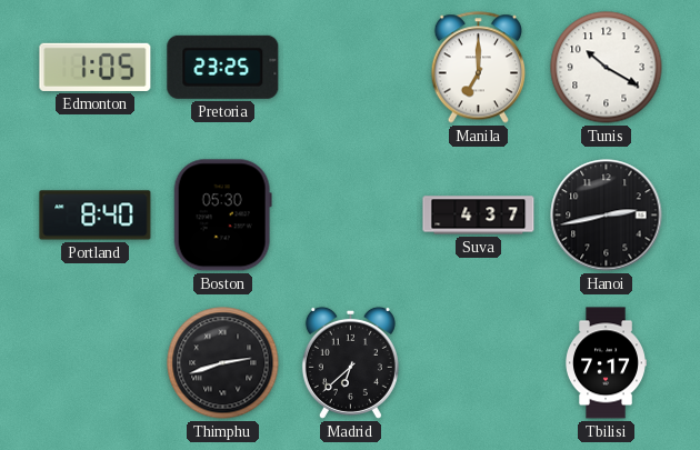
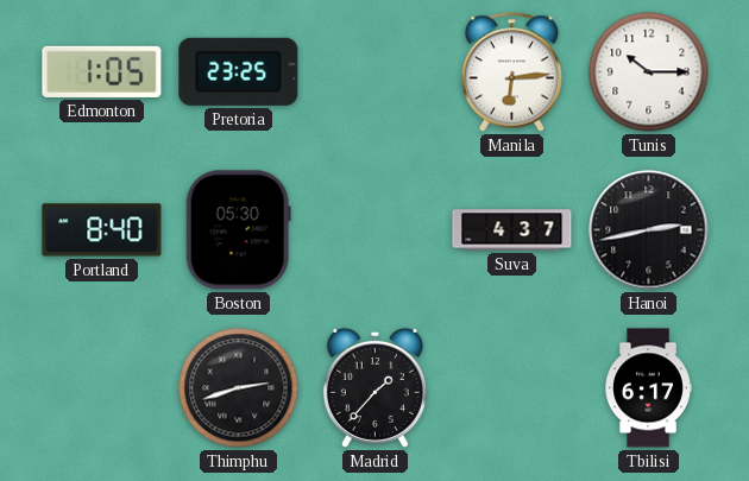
Manila: 7:00 -> 6:14
Tunis: 10:20 -> 10:15
Madrid: 6:38 -> 1:37
Tbilisi: 7:17 -> 6:17
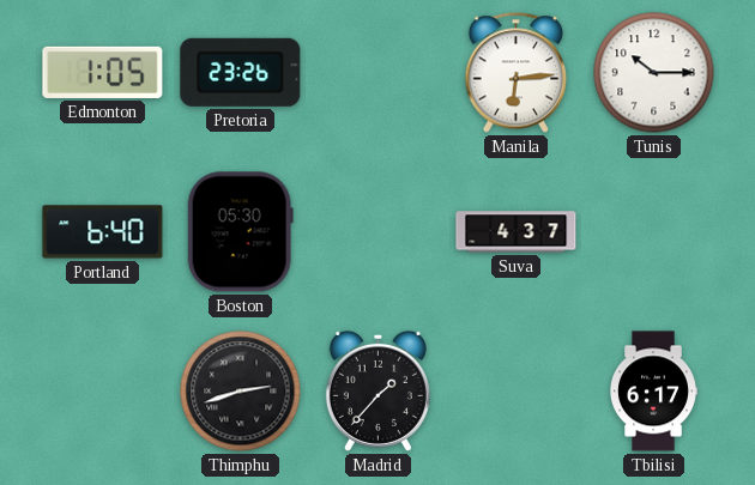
Pretoria: 23:25 -> 23:26
Portland: 8:40 -> 6:40
Hanoi: 2:43 -> none
